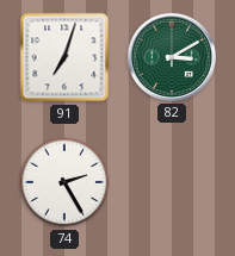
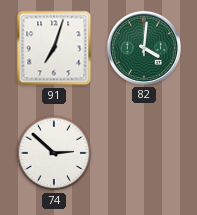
82: 3:10 -> 4:01
74: 2:25 -> 2:52
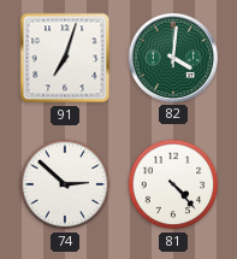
81: none -> 4:23
